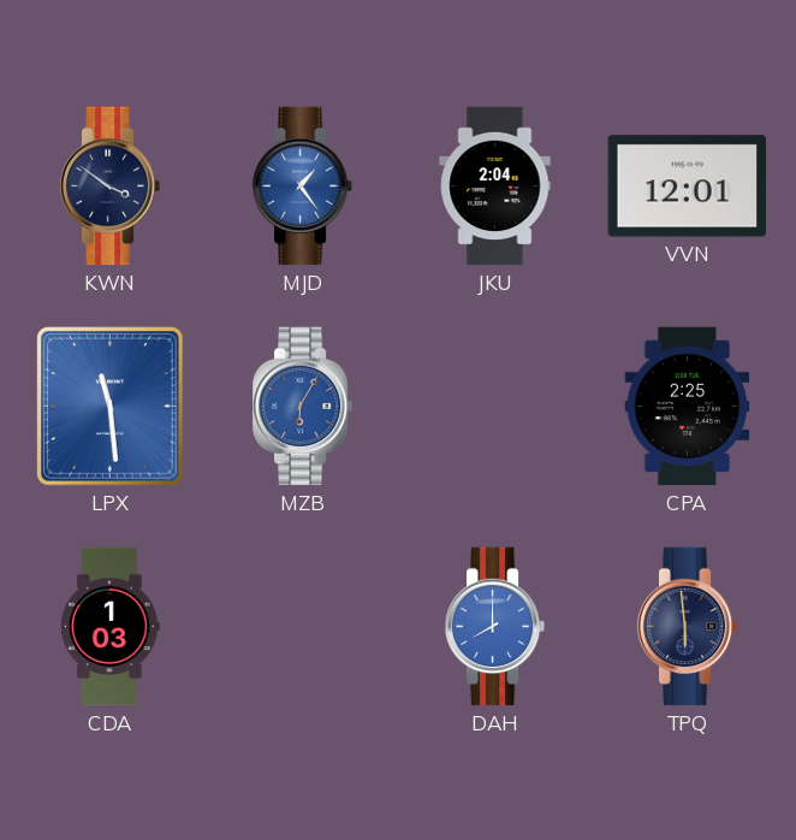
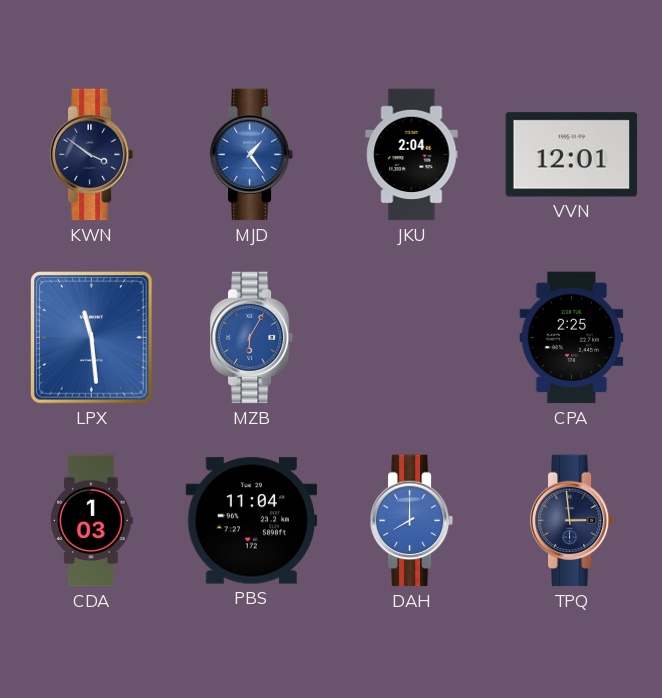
PBS: none -> 11:04
TPQ: 5:59 -> 2:59
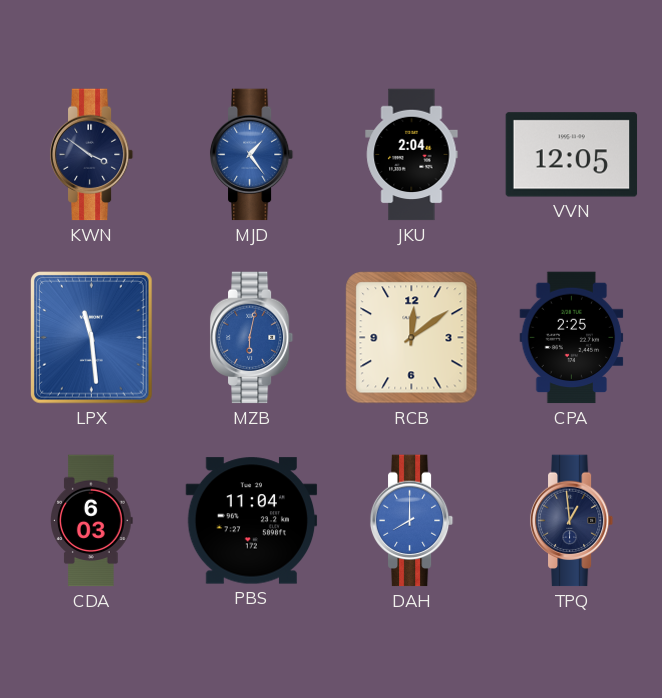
VVN: 12:01 -> 12:05
MZB: 6:05 -> 6:02
RCB: none -> 12:09
CDA: 1:03 -> 6:03
TPQ: 2:59 -> 12:59
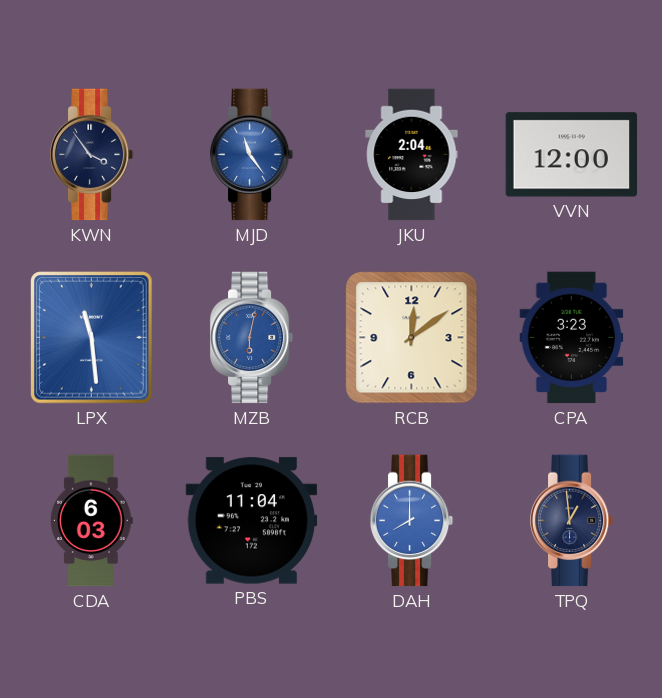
KWN: 3:51 -> 3:54
MJD: 1:24 -> 11:24
VVN: 12:05 -> 12:00
CPA: 2:25 -> 3:23
